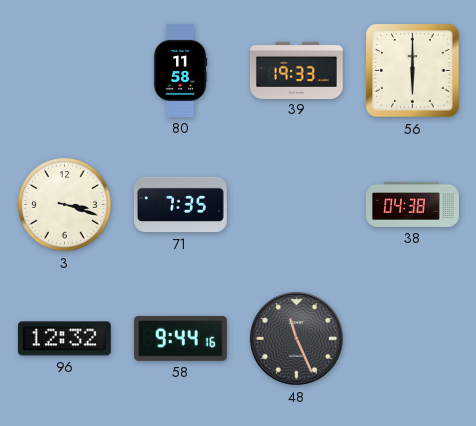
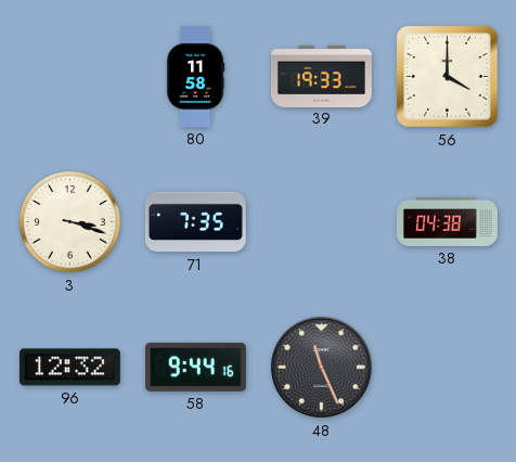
56: 6:00 -> 4:00
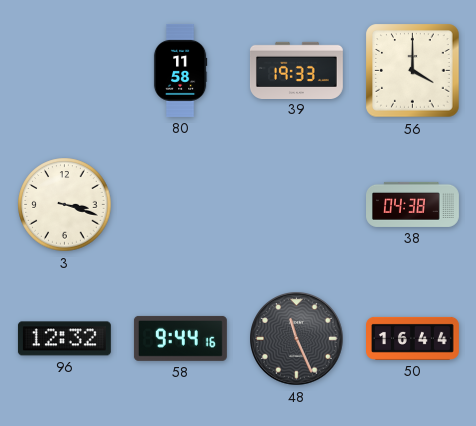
71: 7:35 -> none
50: none -> 16:44
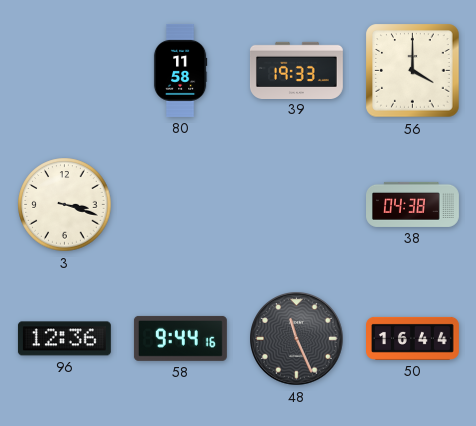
96: 12:32 -> 12:36
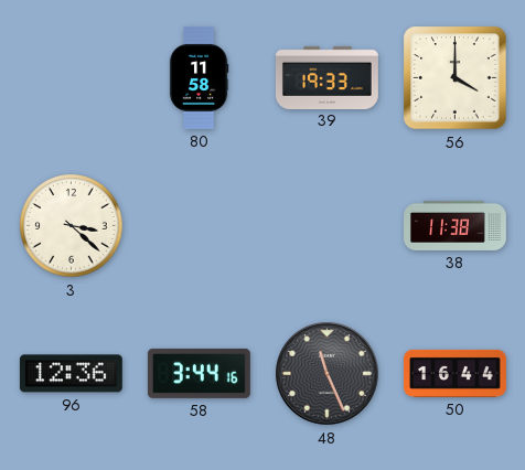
3: 3:18 -> 3:22
38: 04:38 -> 11:38
58: 9:44 -> 3:44
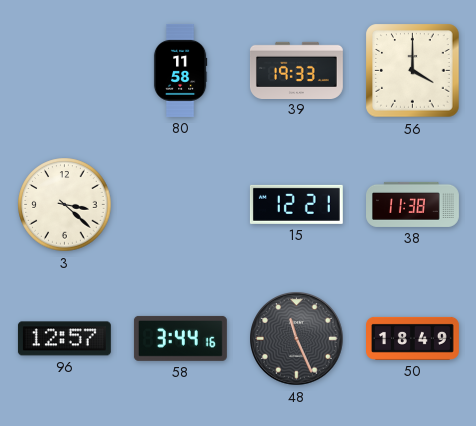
15: none -> 12:21
96: 12:36 -> 12:57
50: 16:44 -> 18:49
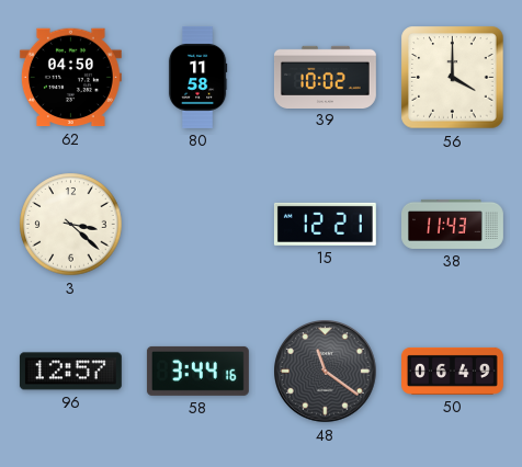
62: none -> 04:50
39: 19:33 -> 10:02
38: 11:38 -> 11:43
48: 11:26 -> 11:21
50: 18:49 -> 06:49
